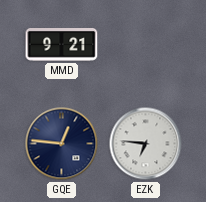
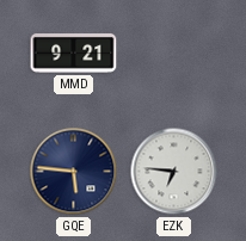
GQE: 12:46 -> 5:46
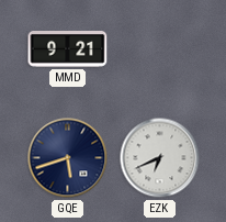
GQE: 5:46 -> 5:42
EZK: 6:46 -> 6:41
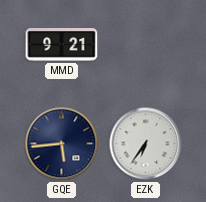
GQE: 5:42 -> 5:44
EZK: 6:41 -> 6:36
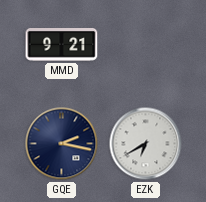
GQE: 5:44 -> 2:17
EZK: 6:36 -> 6:40
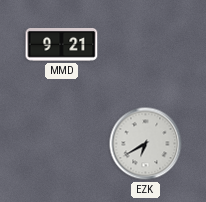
GQE: 2:17 -> none
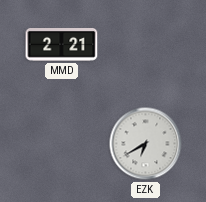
MMD: 9:21 -> 2:21
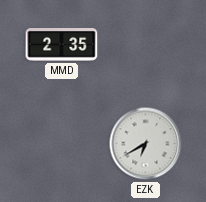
MMD: 2:21 -> 2:35
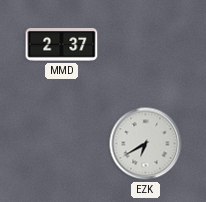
MMD: 2:35 -> 2:37
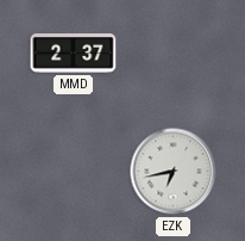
EZK: 6:40 -> 6:43
